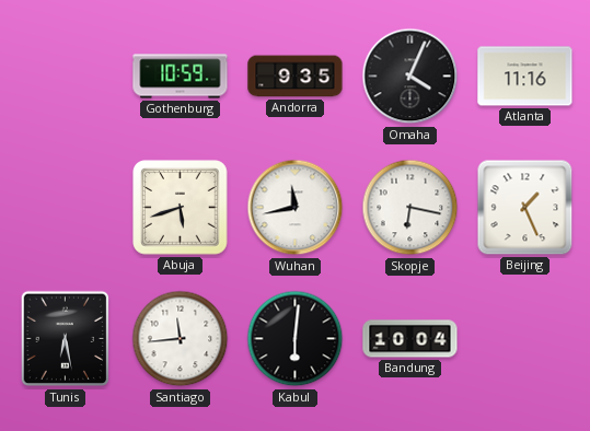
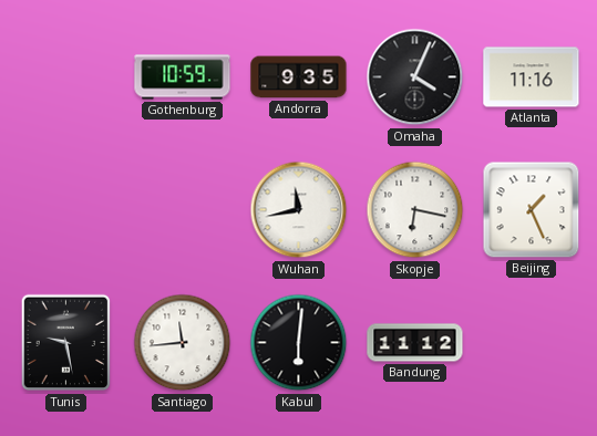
Abuja: 5:42 -> none
Tunis: 6:28 -> 9:28
Bandung: 10:04 -> 11:12
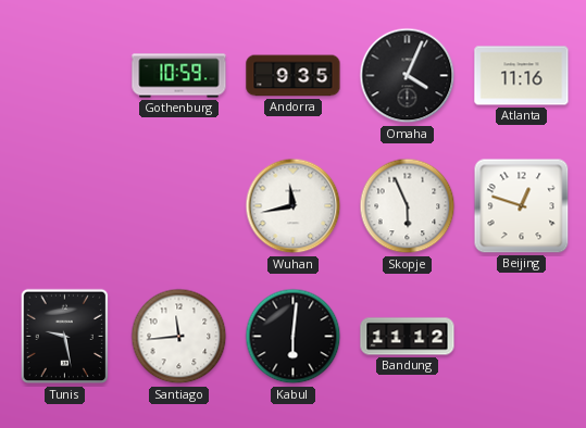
Skopje: 6:17 -> 5:56
Beijing: 1:26 -> 12:48
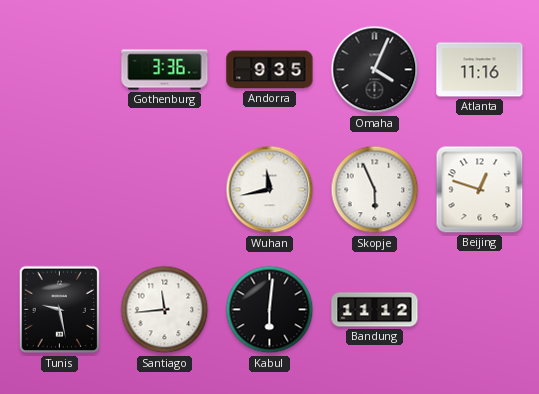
Gothenburg: 10:59 -> 3:36
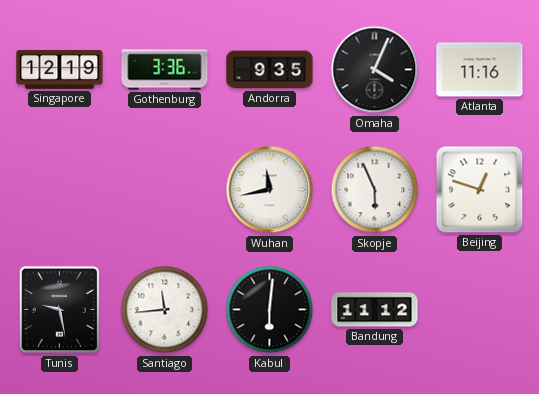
Singapore: none -> 12:19
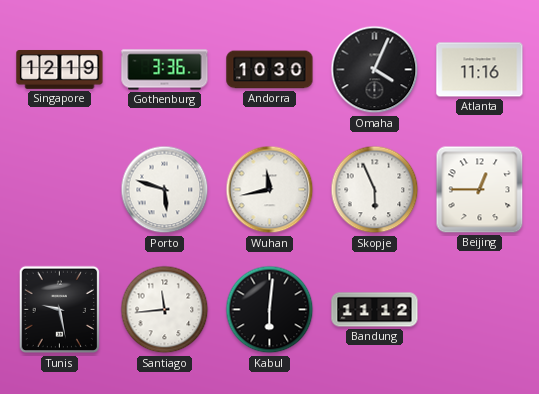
Andorra: 9:35 -> 10:30
Porto: none -> 5:48
Beijing: 12:48 -> 12:45
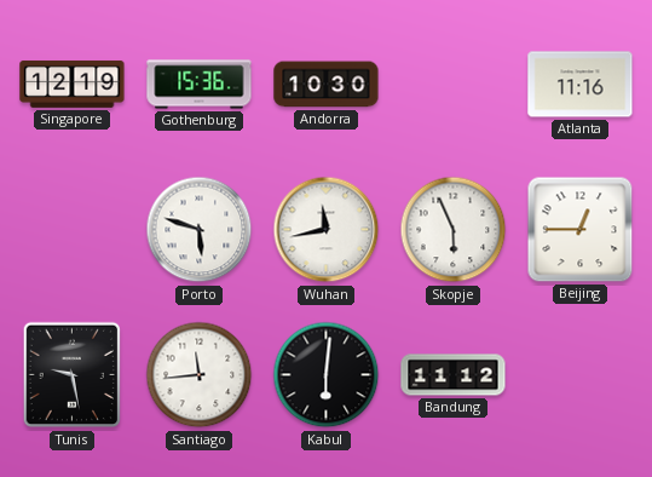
Gothenburg: 3:36 -> 15:36
Omaha: 4:04 -> none
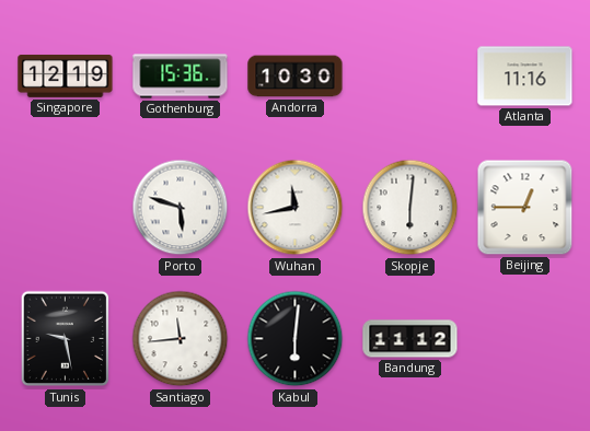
Skopje: 5:56 -> 6:01
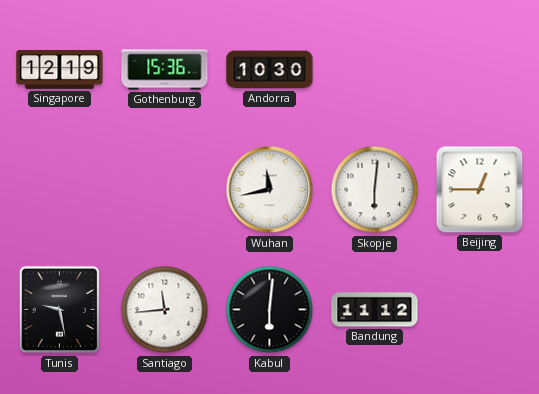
Atlanta: 11:16 -> none
Porto: 5:48 -> none
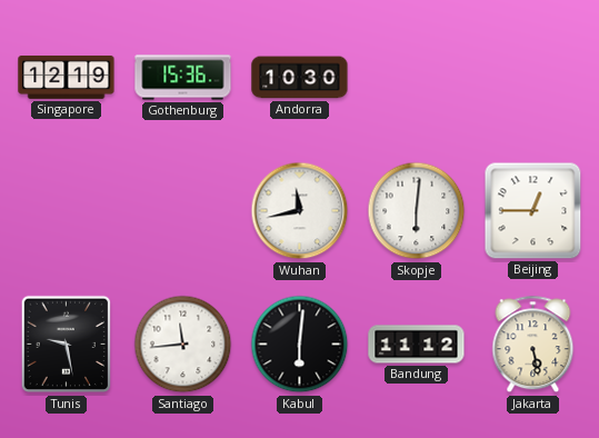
Jakarta: none -> 5:28
